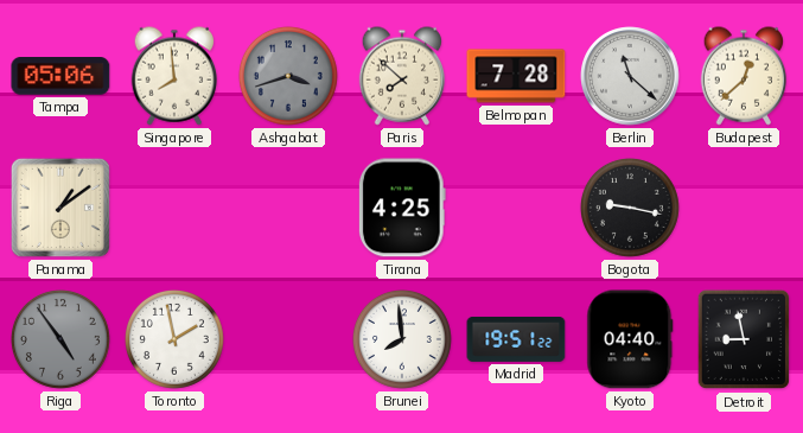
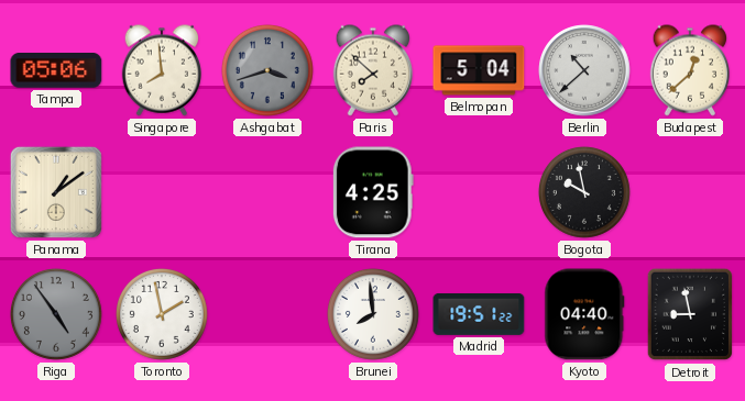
Belmopan: 7:28 -> 5:04
Berlin: 11:22 -> 10:38
Bogota: 9:17 -> 9:58
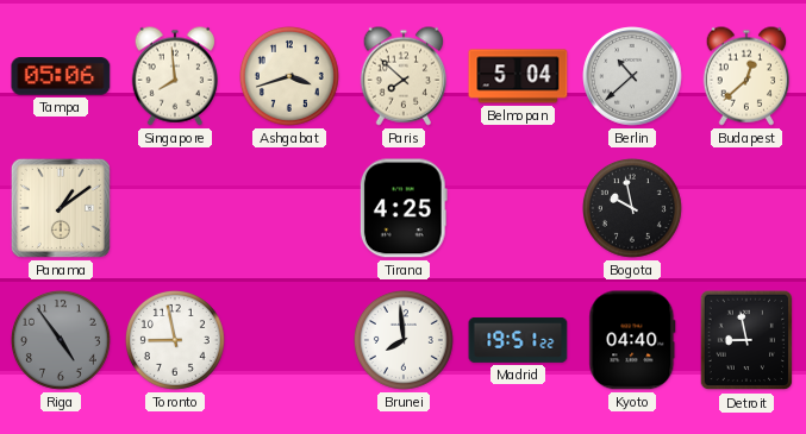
Ashgabat dial: grey -> cream
Toronto: 1:58 -> 8:58
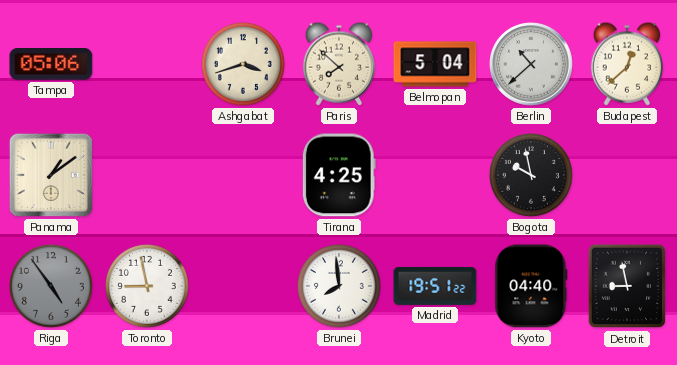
Singapore: 7:59 -> none
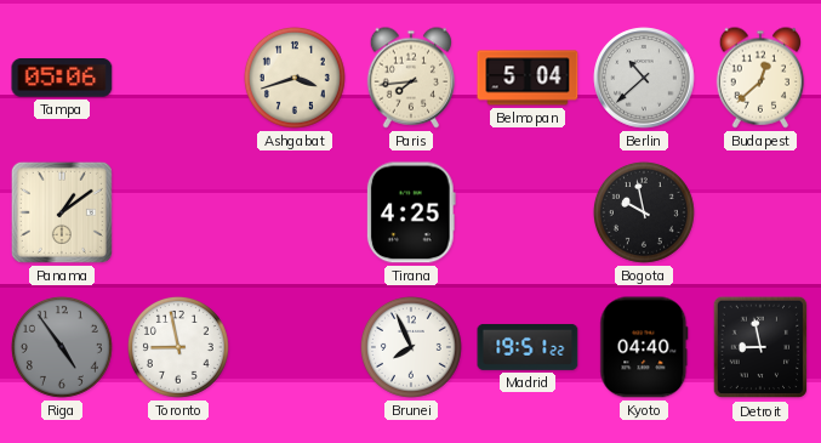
Paris: 7:52 -> 7:44
Brunei: 7:59 -> 7:56
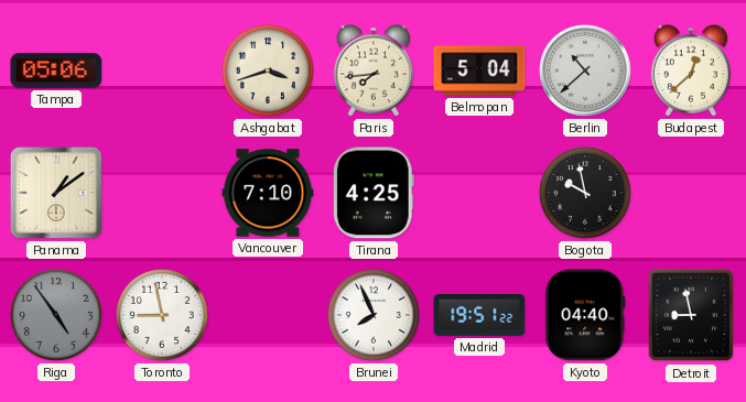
Vancouver: none -> 7:10
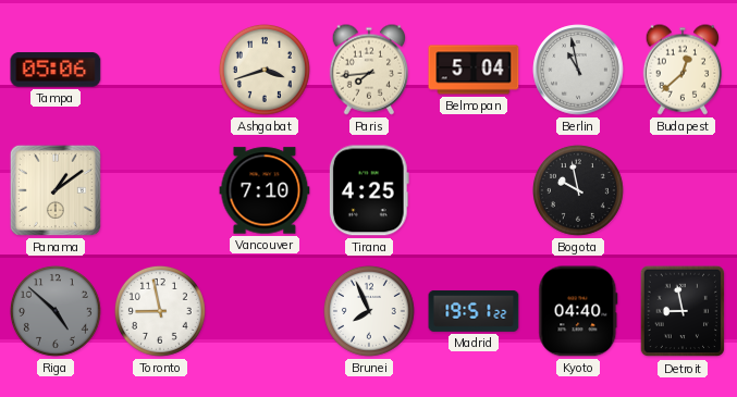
Berlin: 10:38 -> 10:58
Riga: 4:54 -> 4:52
